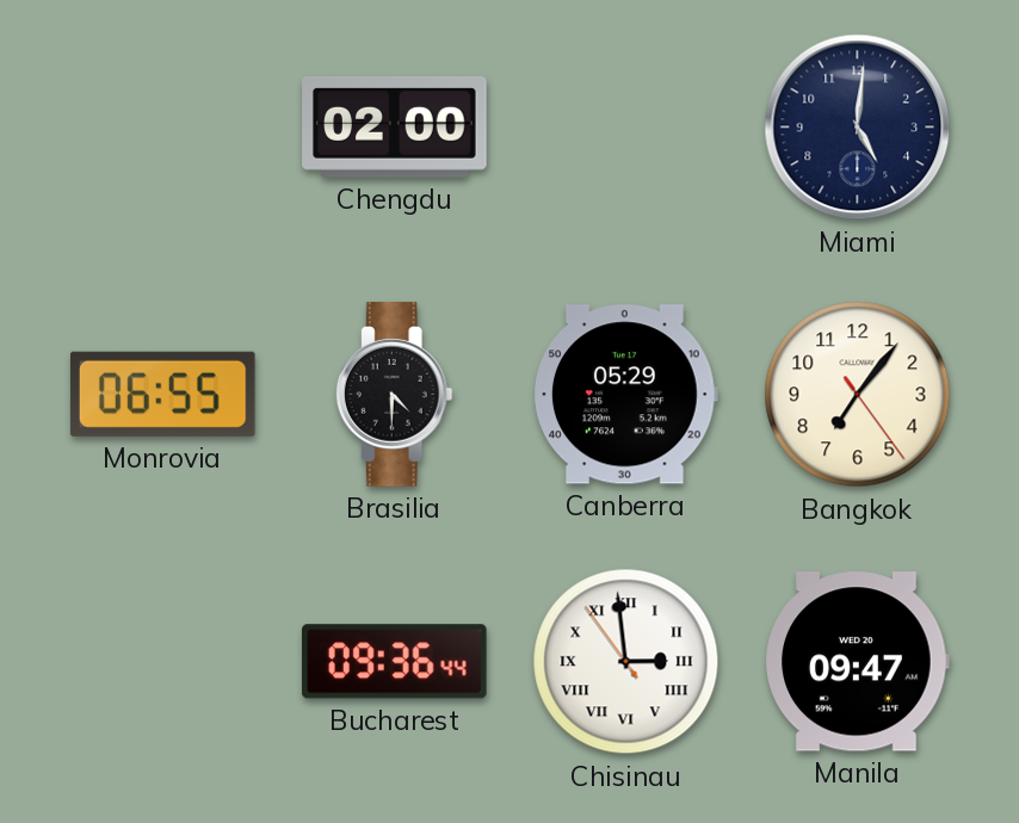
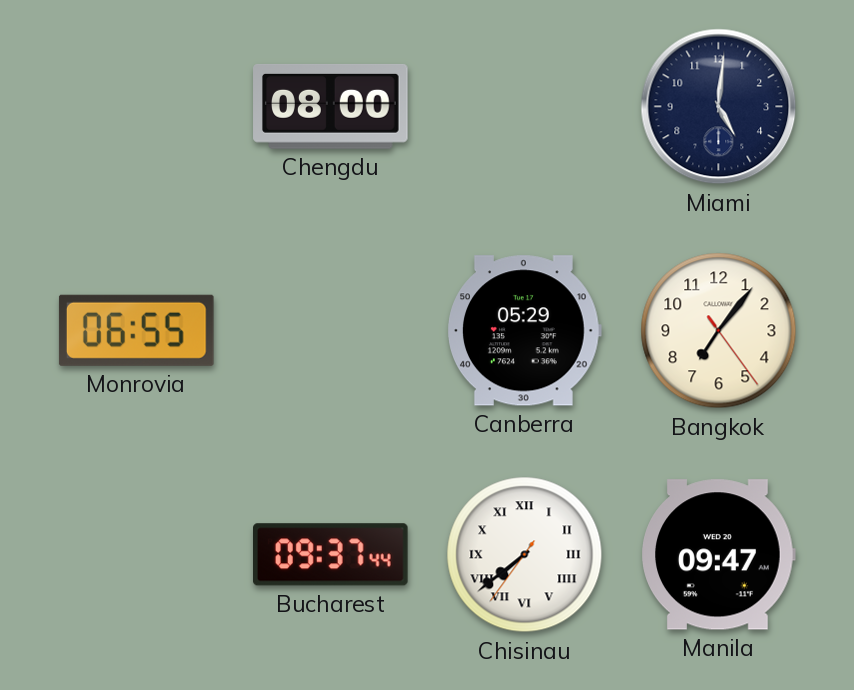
Chengdu: 02:00 -> 08:00
Brasilia: 4:30 -> none
Bucharest: 09:36 -> 09:37
Chisinau: 2:58 -> 7:38
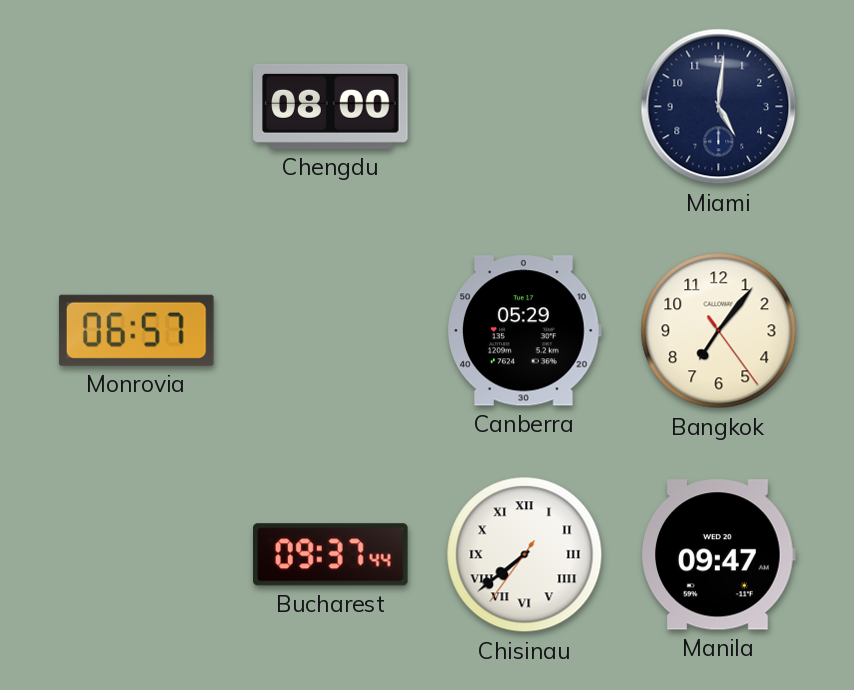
Monrovia: 06:55 -> 06:57
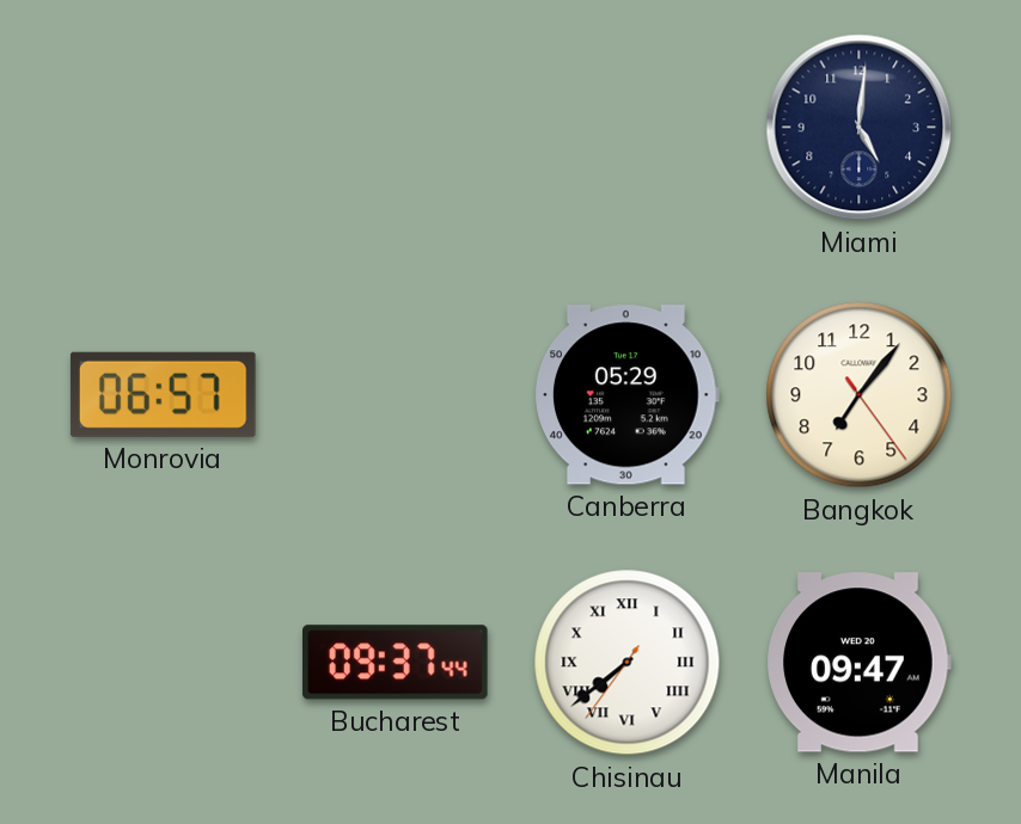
Chengdu: 08:00 -> none
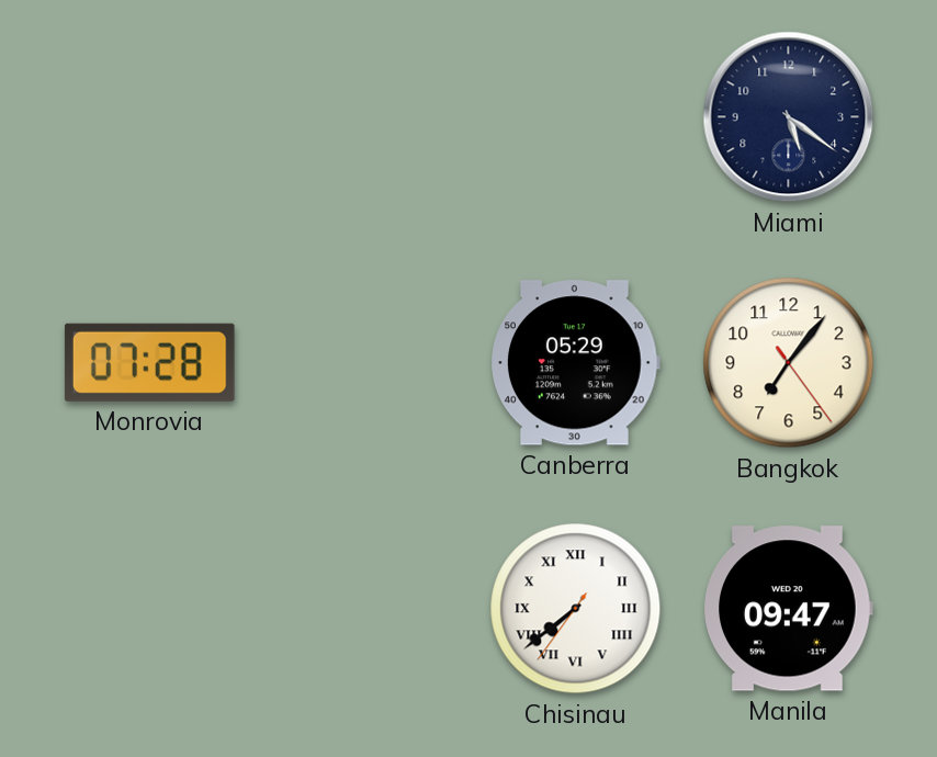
Miami: 5:01 -> 5:21
Monrovia: 06:57 -> 07:28
Bucharest: 09:37 -> none
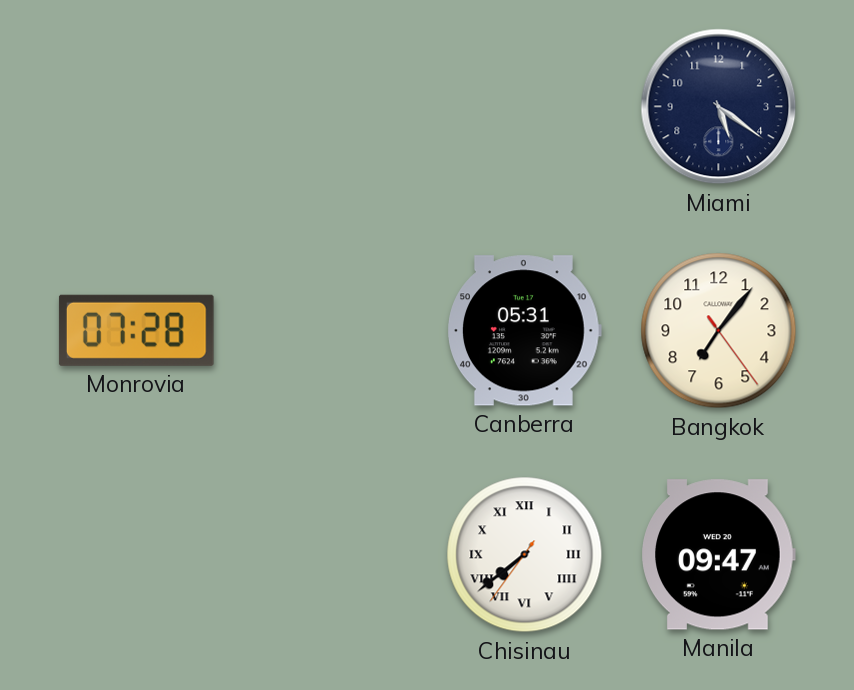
Canberra: 05:29 -> 05:31
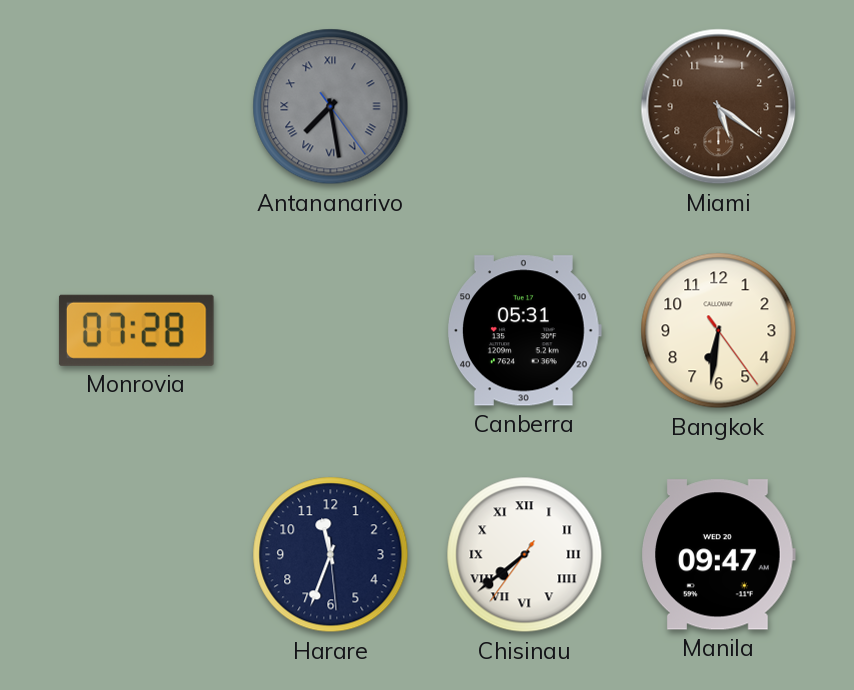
Antananarivo: none -> 7:28
Miami dial: navy -> brown
Bangkok: 7:06 -> 6:31
Harare: none -> 11:33
